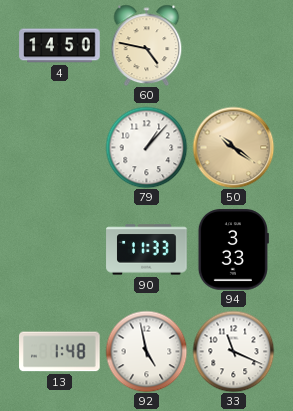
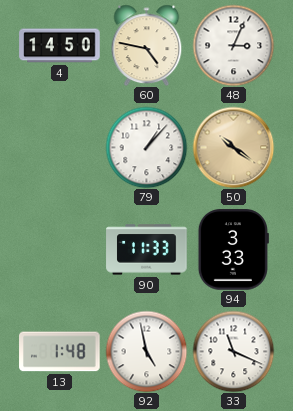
48: none -> 3:04
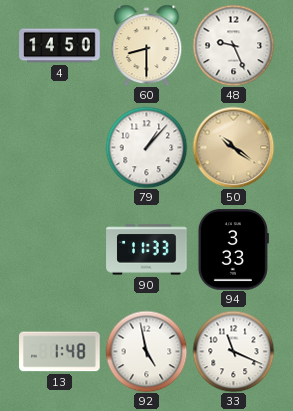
60: 4:47 -> 8:30
48: 3:04 -> 9:26
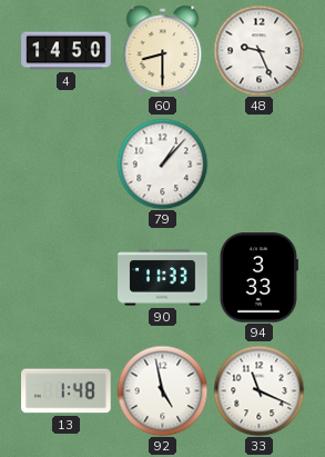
50: 10:21 -> none
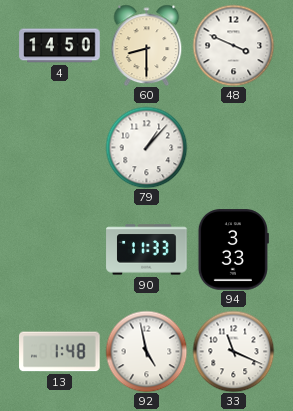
48: 9:26 -> 3:49
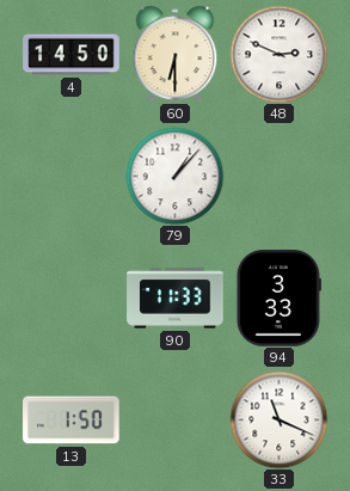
60: 8:30 -> 6:30
48: 3:49 -> 2:49
13: 1:48 -> 1:50
92: 4:58 -> none
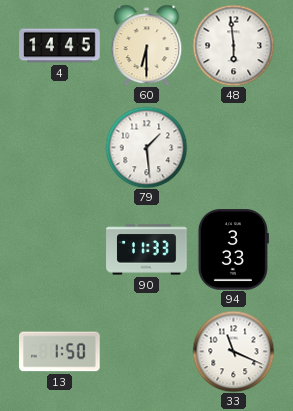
4: 14:50 -> 14:45
48: 2:49 -> 5:59
79: 1:07 -> 1:29
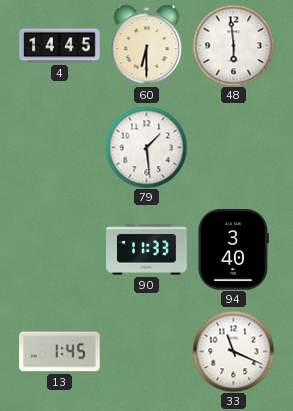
94: 3:33 -> 3:40
13: 1:50 -> 1:45
